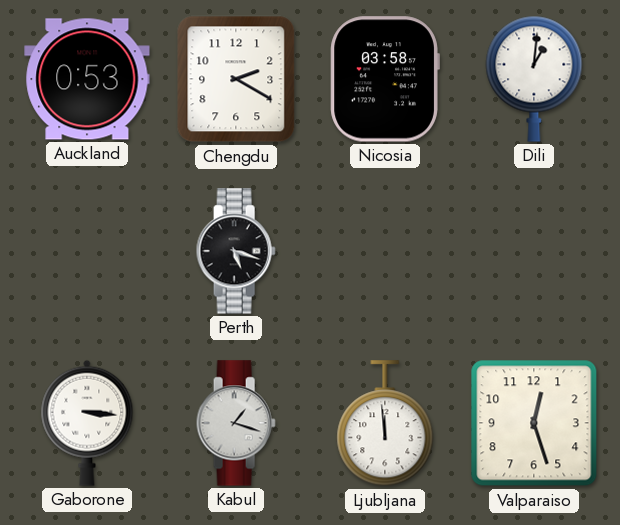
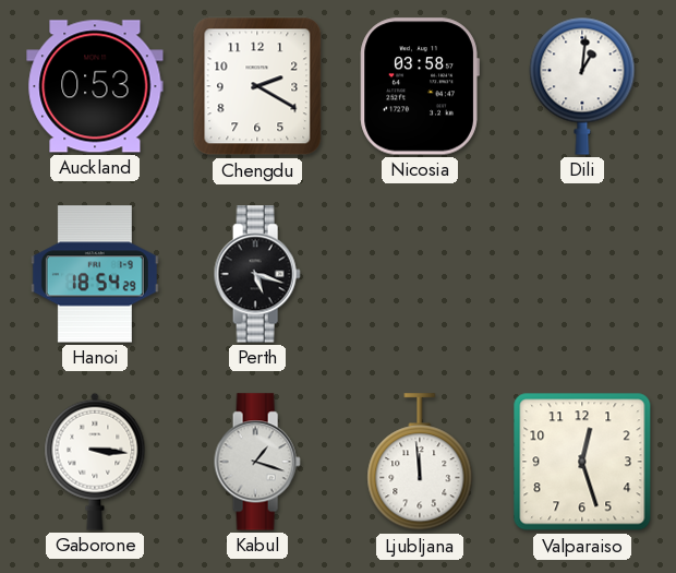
Hanoi: none -> 18:54
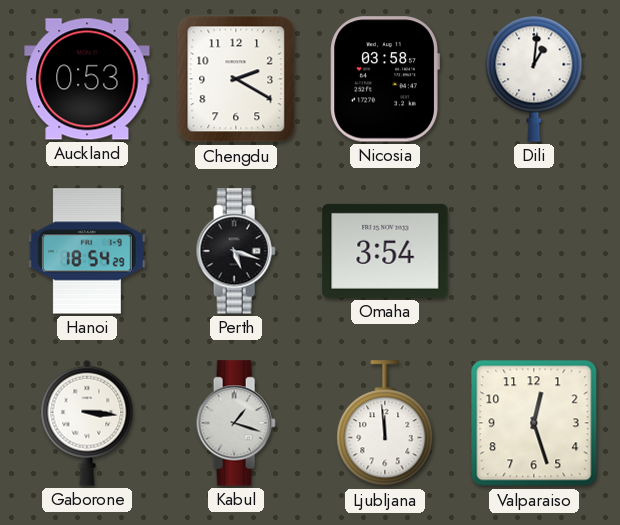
Omaha: none -> 3:54
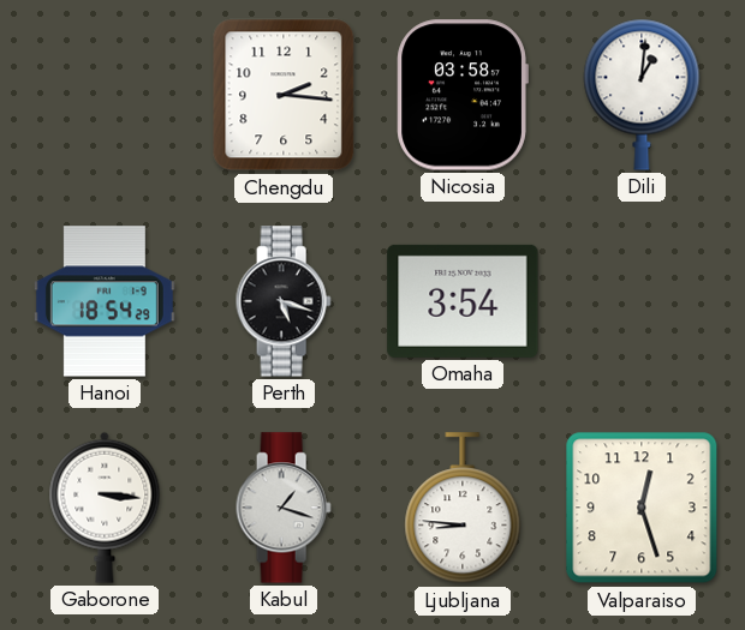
Auckland: 0:53 -> none
Chengdu: 2:20 -> 2:16
Ljubljana: 11:59 -> 8:46
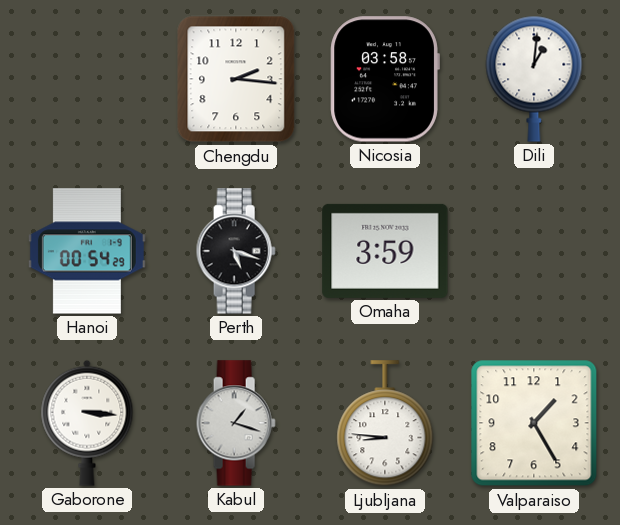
Hanoi: 18:54 -> 00:54
Omaha: 3:54 -> 3:59
Valparaiso: 12:27 -> 1:25
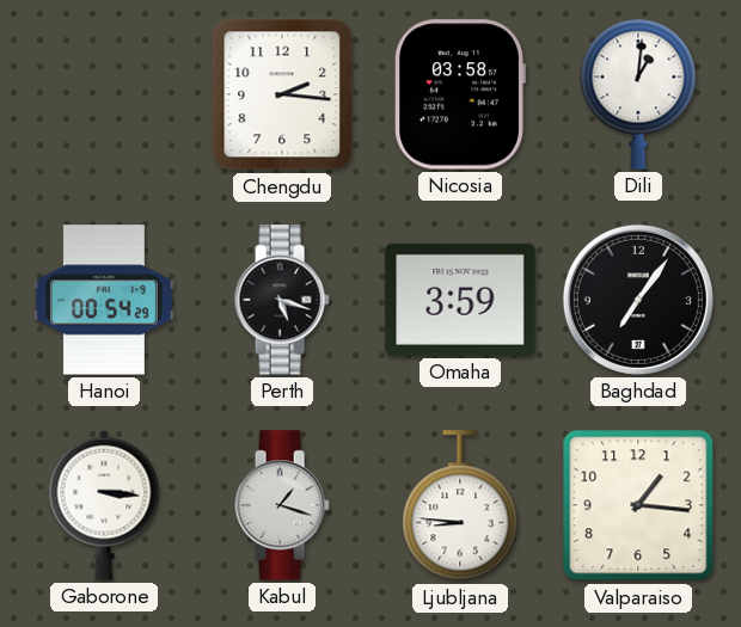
Baghdad: none -> 7:06
Valparaiso: 1:25 -> 1:16
